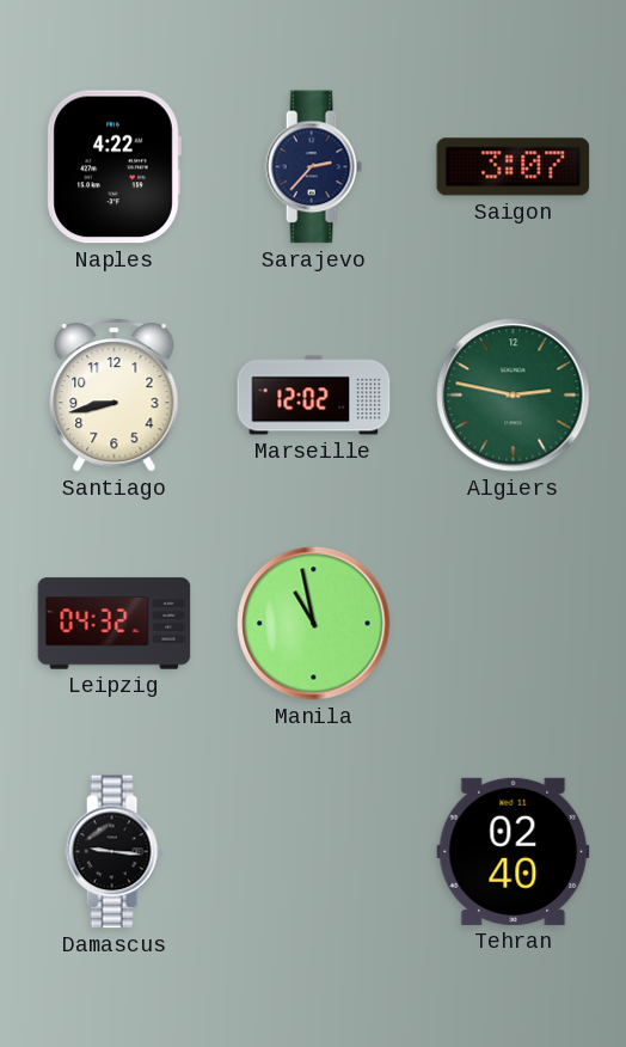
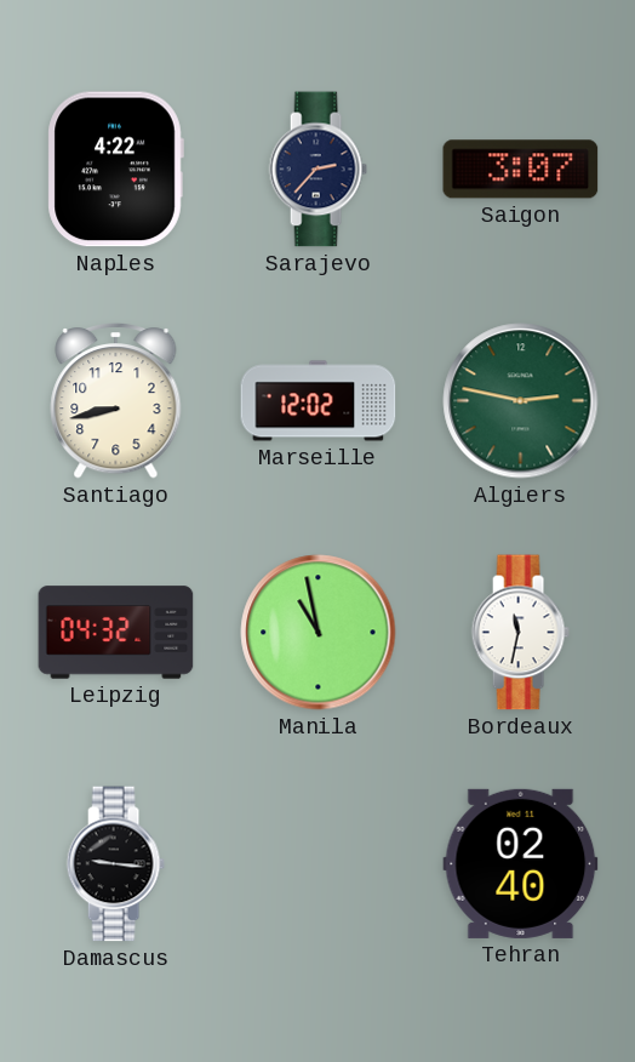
Bordeaux: none -> 11:32
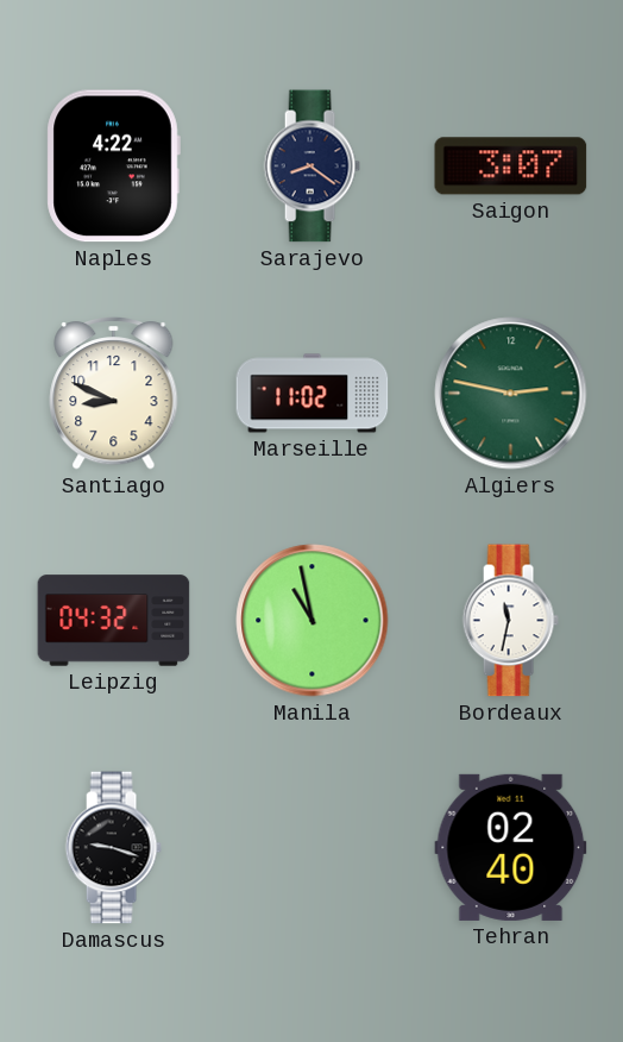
Sarajevo: 2:37 -> 8:21
Santiago: 8:43 -> 8:49
Marseille: 12:02 -> 11:02
Damascus: 9:16 -> 9:18
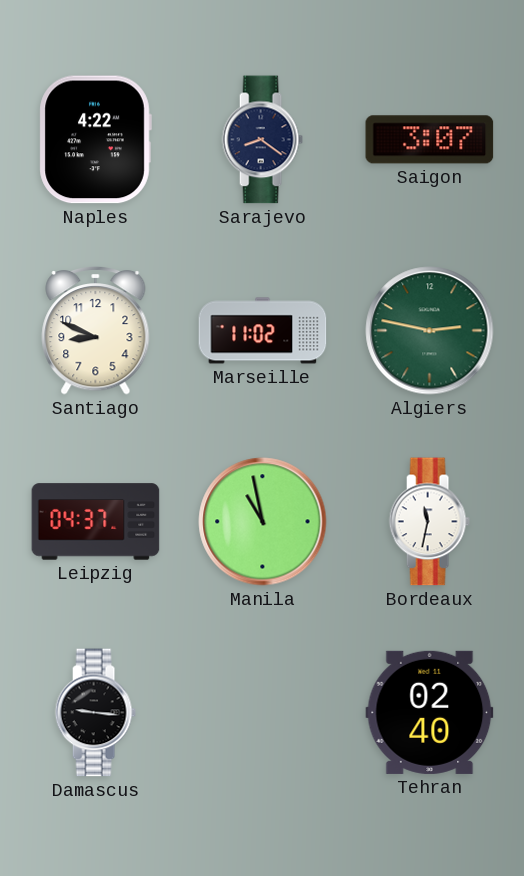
Leipzig: 04:32 -> 04:37
Damascus: 9:18 -> 9:16
